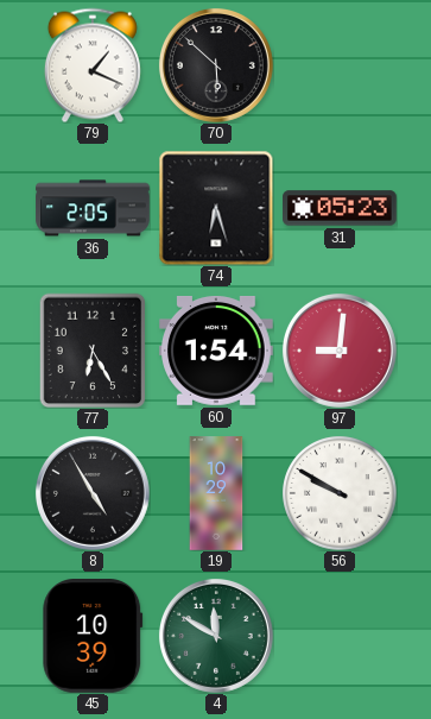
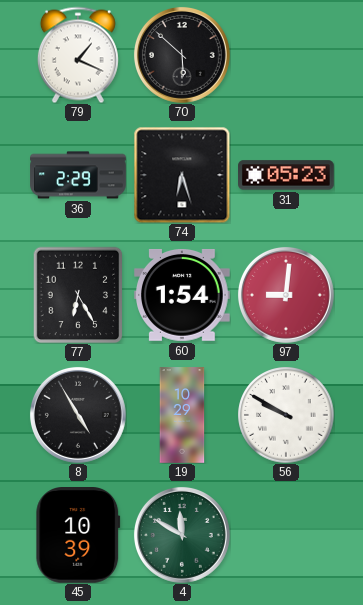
36: 2:05 -> 2:29
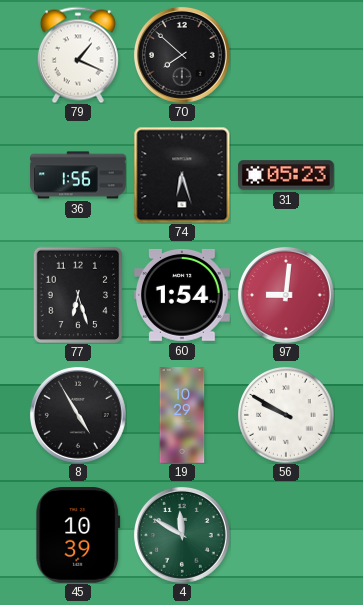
70: 5:52 -> 7:52
36: 2:29 -> 1:56
77: 6:25 -> 6:27
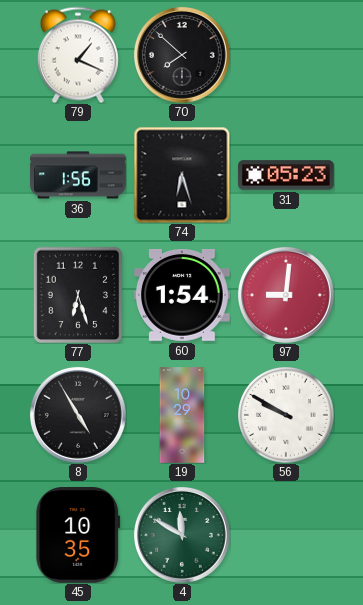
45: 10:39 -> 10:35
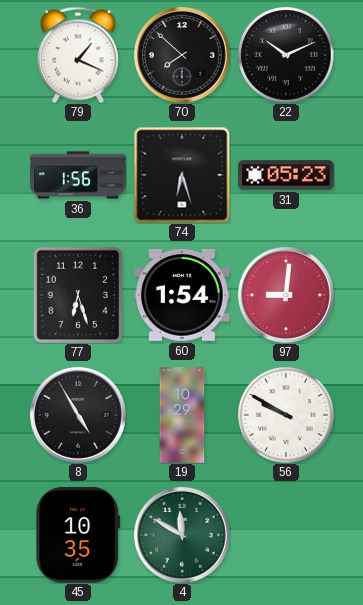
22: none -> 10:11
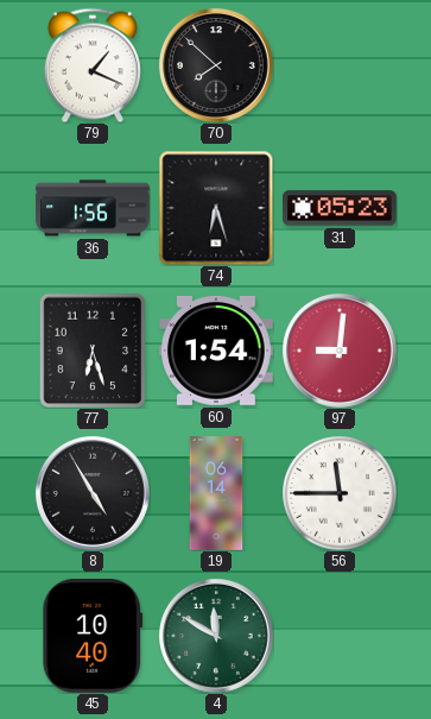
22: 10:11 -> none
19: 10:29 -> 06:14
56: 9:50 -> 11:45
45: 10:35 -> 10:40
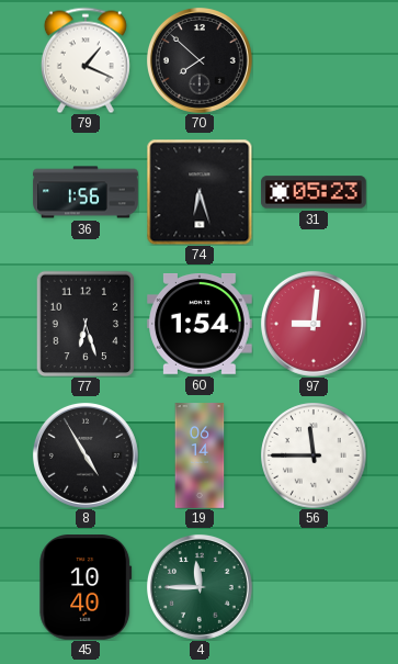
4: 11:50 -> 11:45
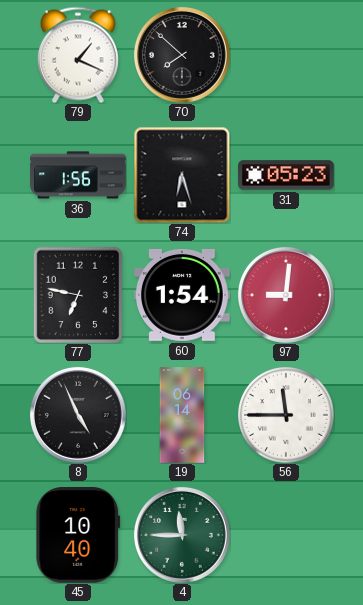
77: 6:27 -> 6:47
8: 4:55 -> 4:56
